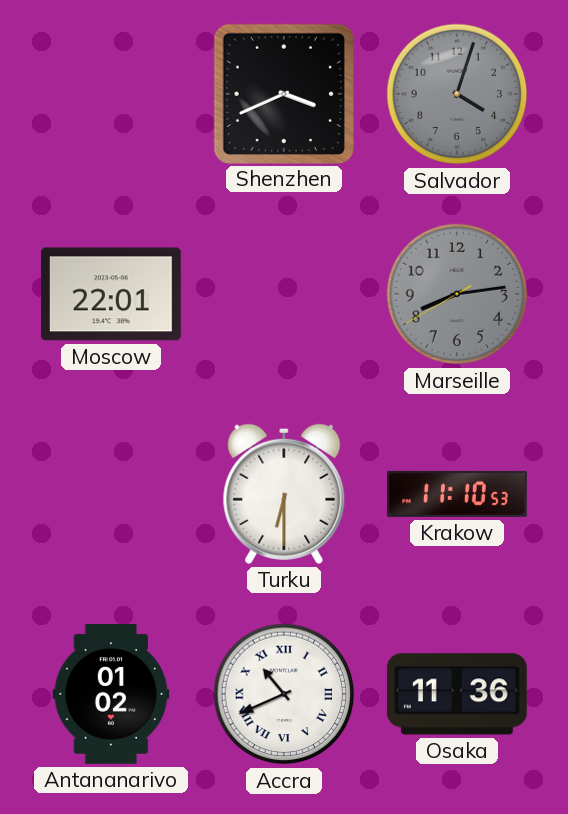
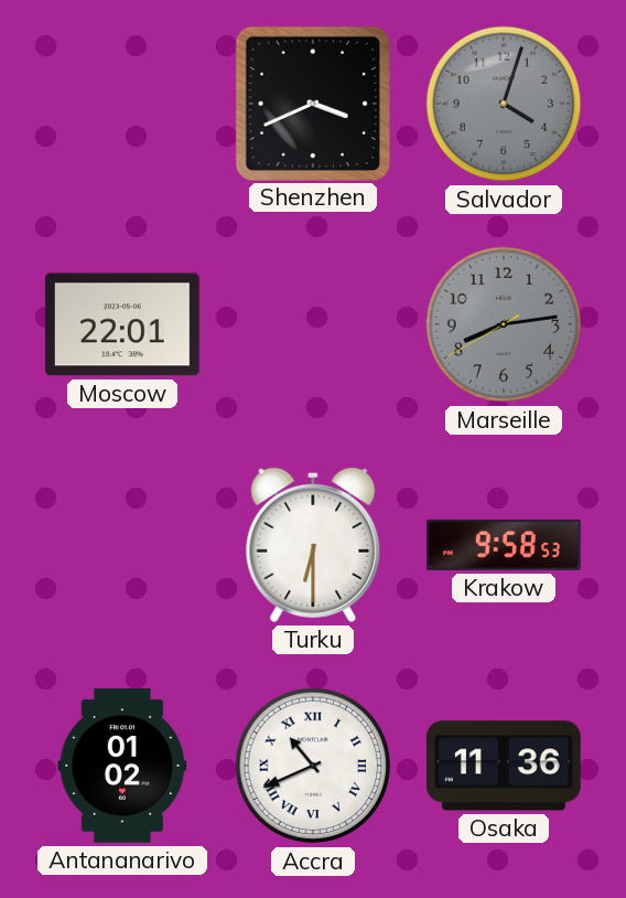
Krakow: 11:10 -> 9:58
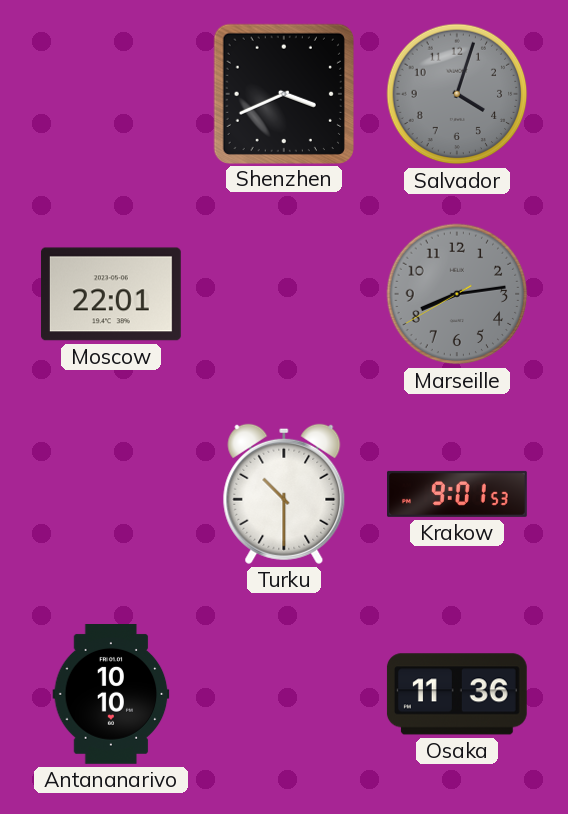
Turku: 6:30 -> 10:30
Krakow: 9:58 -> 9:01
Antananarivo: 01:02 -> 10:10
Accra: 10:41 -> none
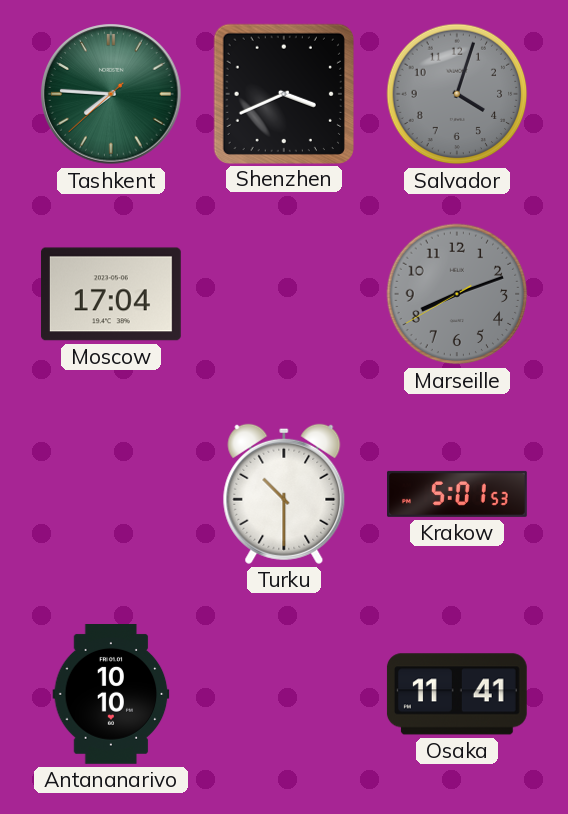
Tashkent: none -> 7:45
Moscow: 22:01 -> 17:04
Marseille: 8:13 -> 8:11
Krakow: 9:01 -> 5:01
Osaka: 11:36 -> 11:41
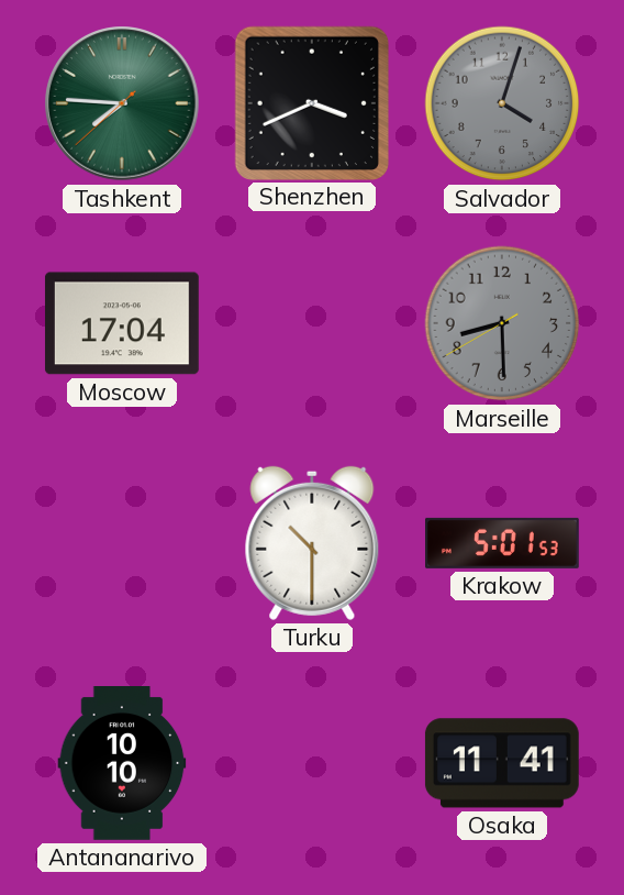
Marseille: 8:11 -> 8:29
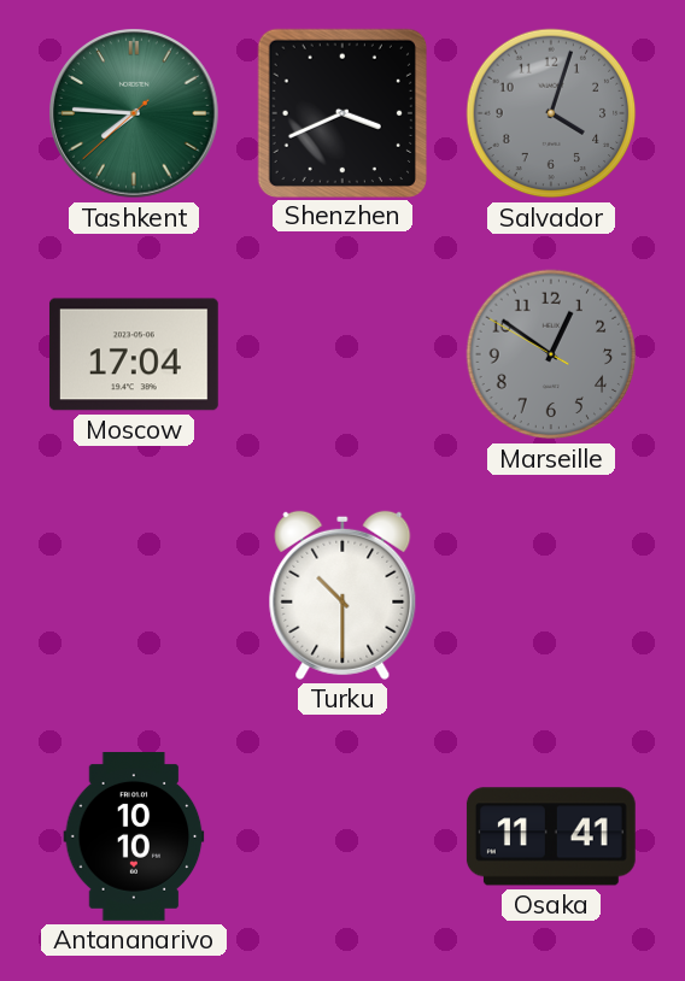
Marseille: 8:29 -> 12:50
Krakow: 5:01 -> none
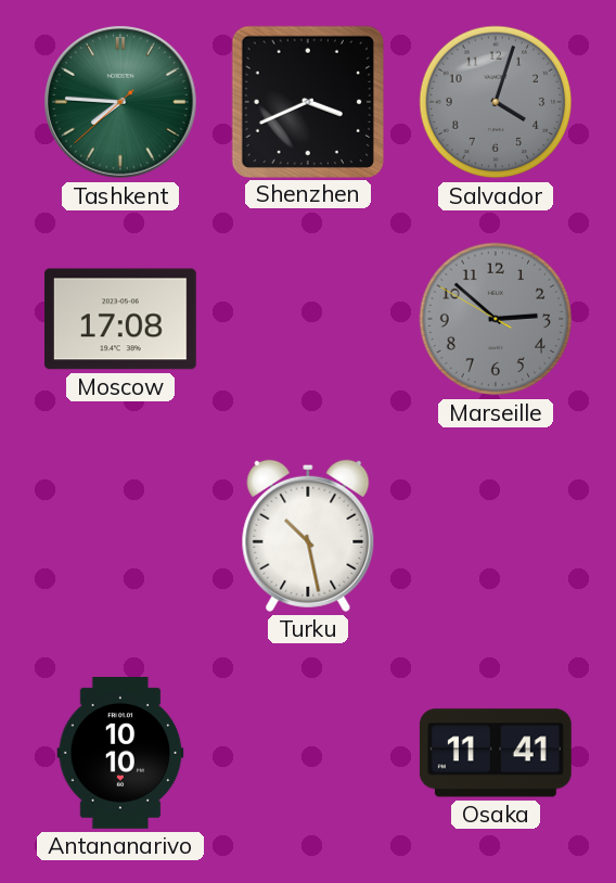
Moscow: 17:04 -> 17:08
Marseille: 12:50 -> 2:51
Turku: 10:30 -> 10:28
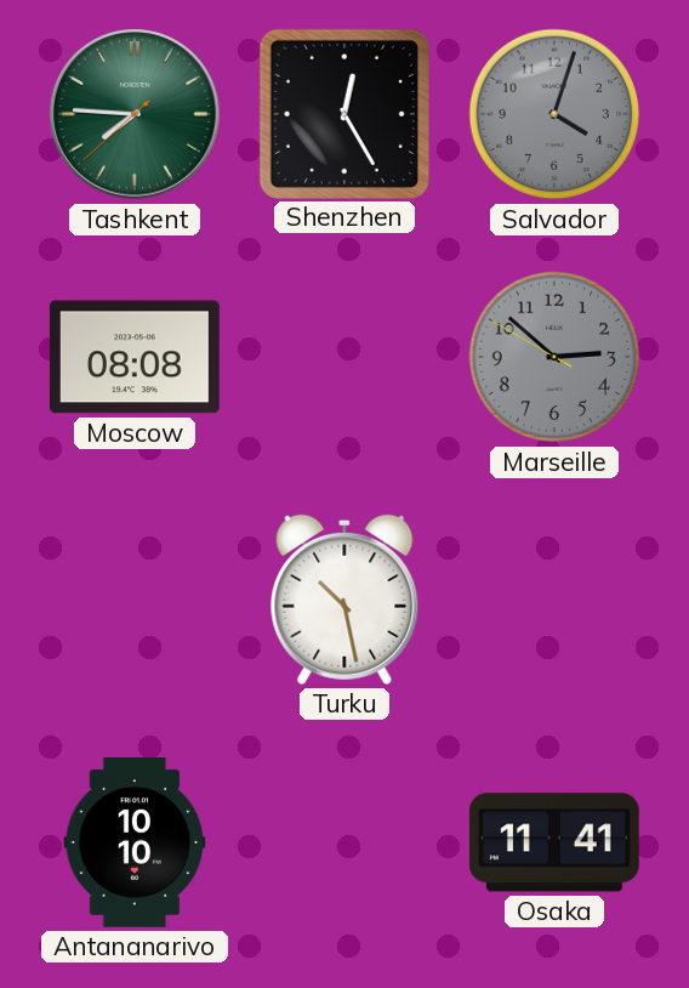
Shenzhen: 3:41 -> 12:25
Moscow: 17:08 -> 08:08
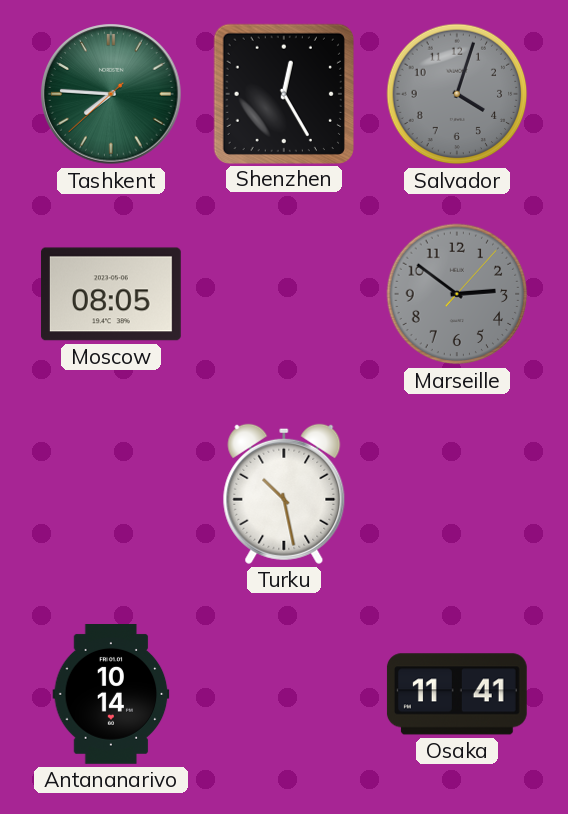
Moscow: 08:08 -> 08:05
Marseille: 2:51:50 -> 2:51:07
Antananarivo: 10:10 -> 10:14
